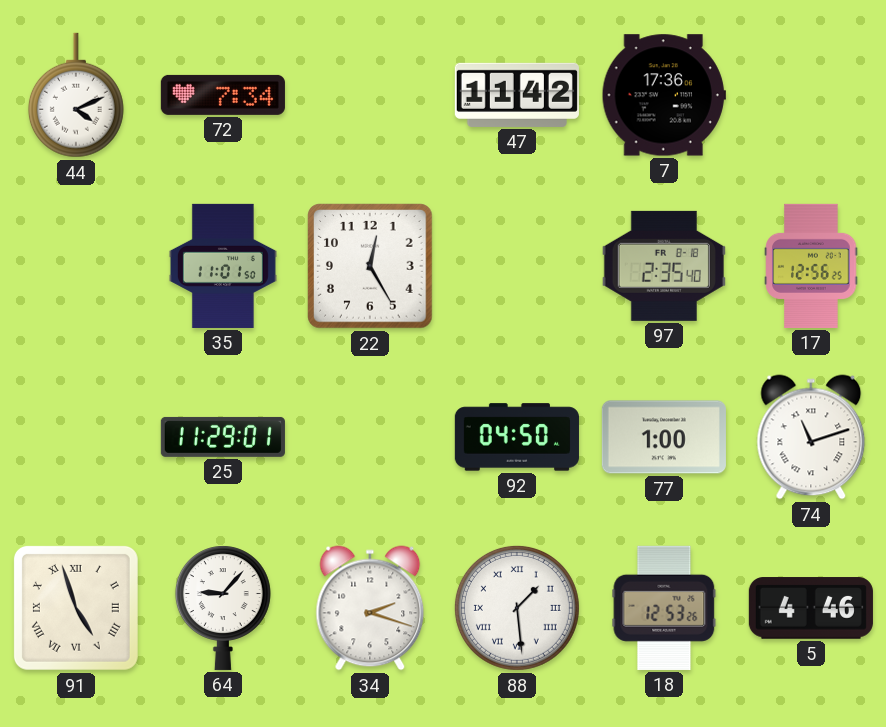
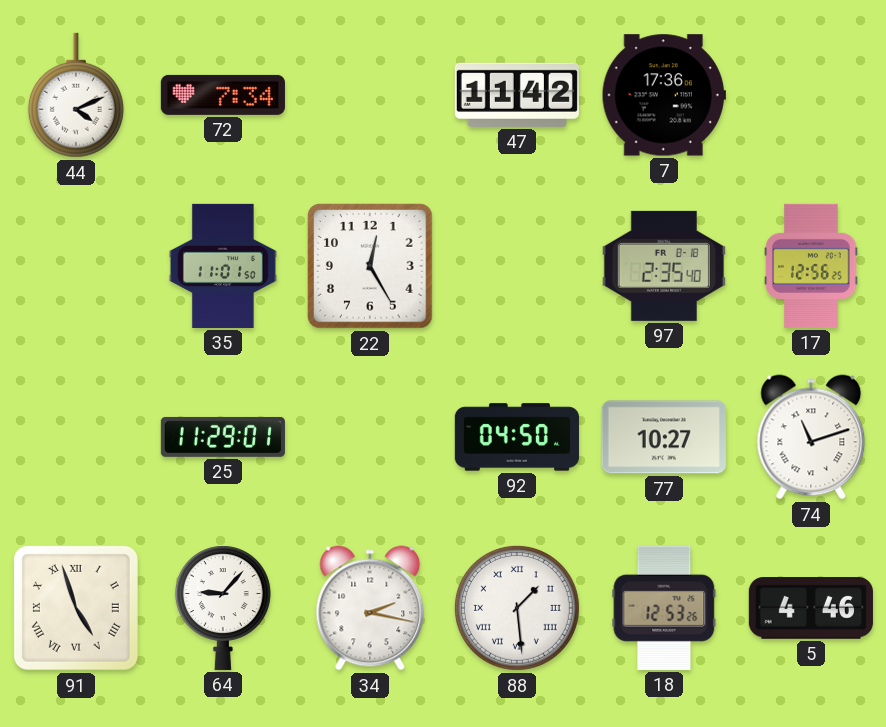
77: 1:00 -> 10:27
34: 2:18 -> 2:17
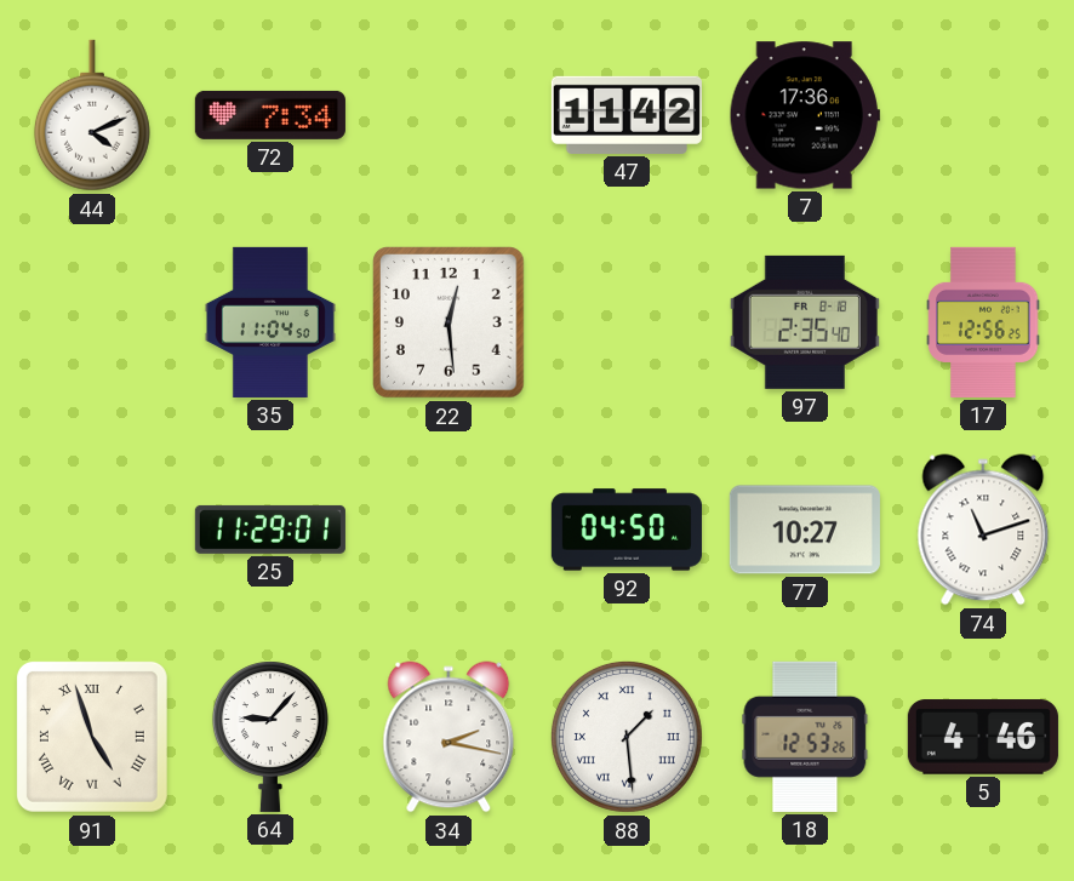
35: 11:01 -> 11:04
22: 12:25 -> 12:29
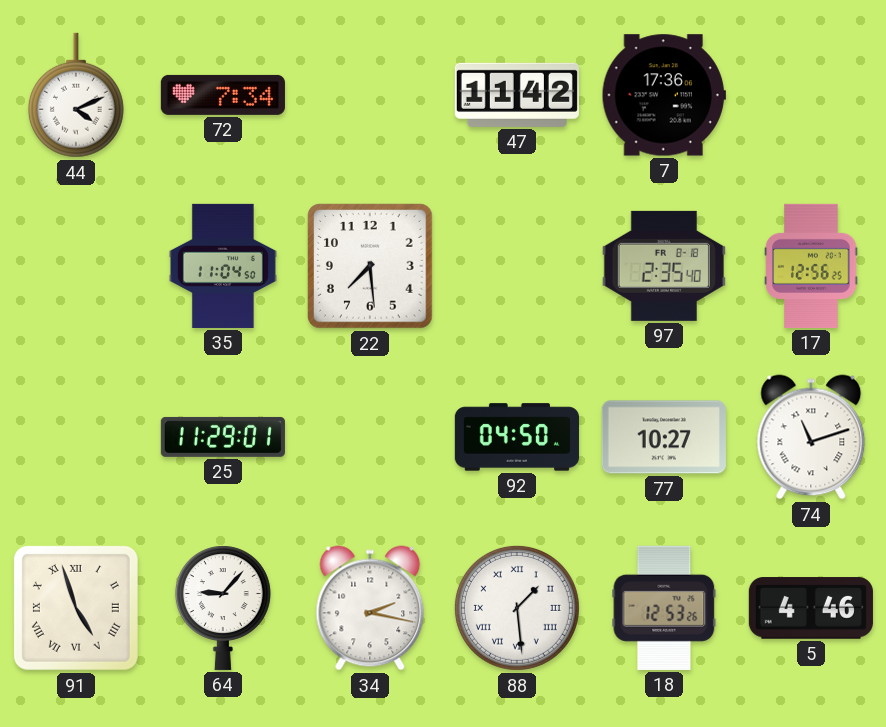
22: 12:29 -> 7:29
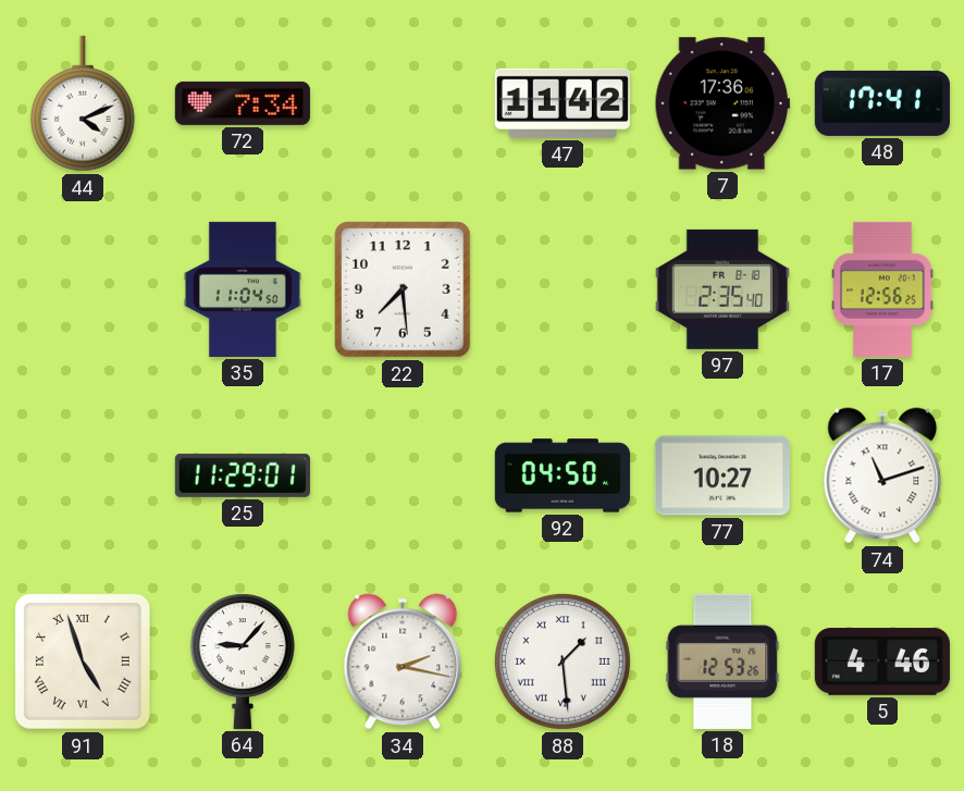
48: none -> 17:41
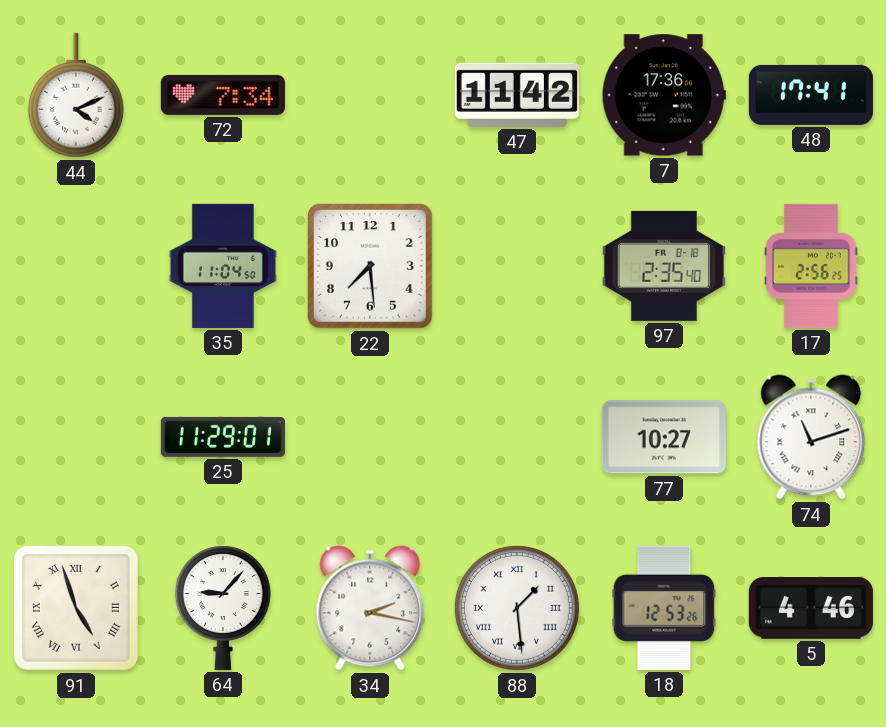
17: 12:56 -> 2:56
92: 04:50 -> none
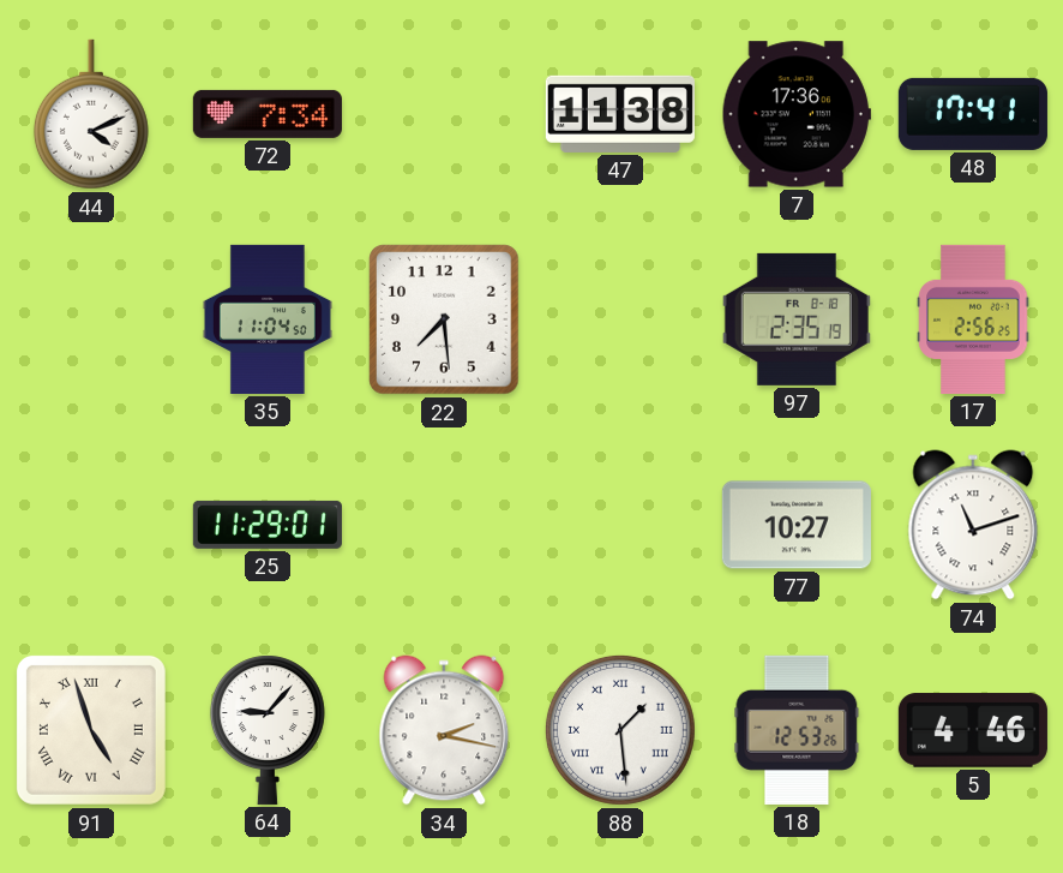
47: 11:42 -> 11:38
97: 2:35:40 -> 2:35:19
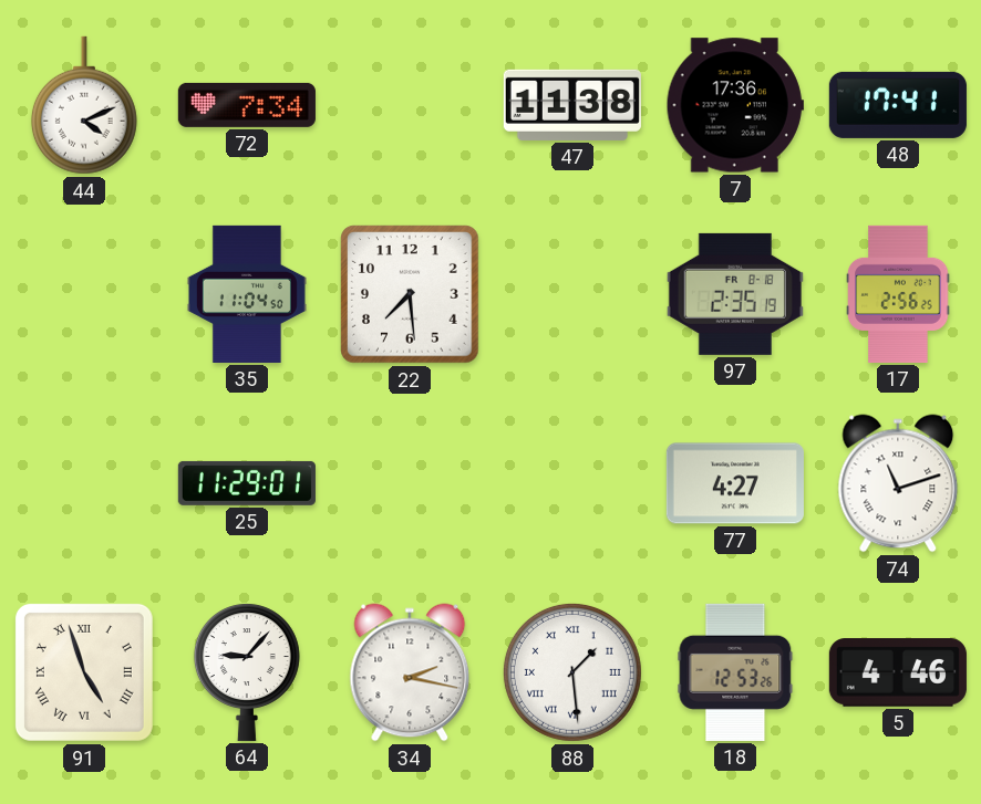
77: 10:27 -> 4:27
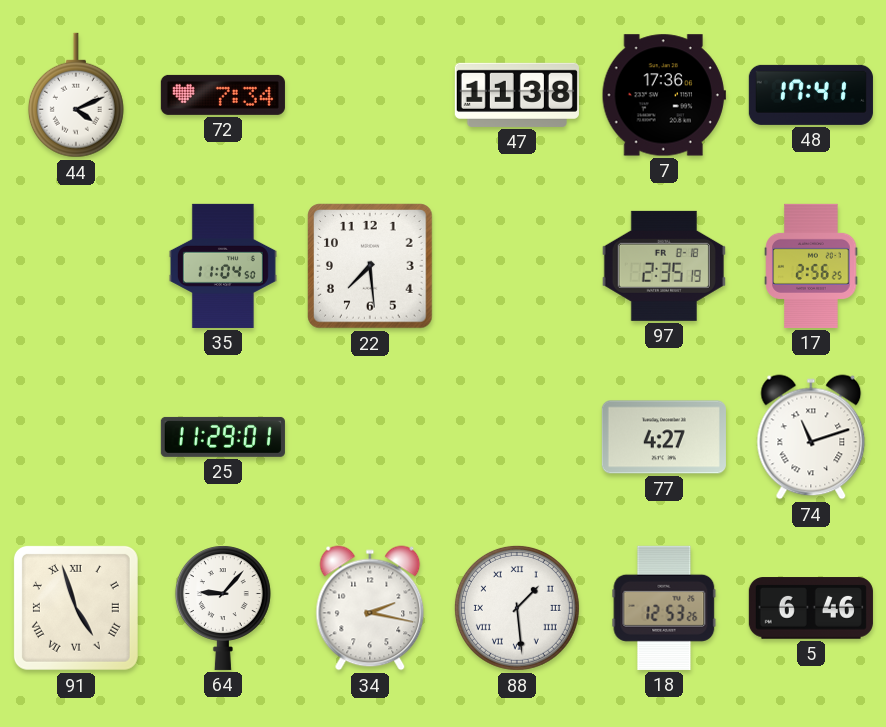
5: 4:46 -> 6:46
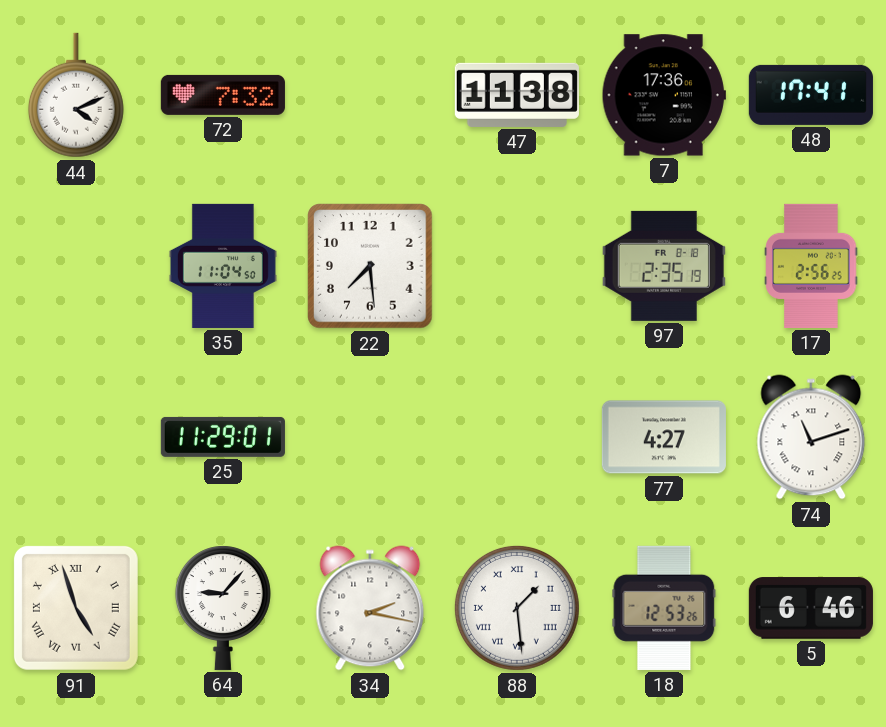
72: 7:34 -> 7:32
